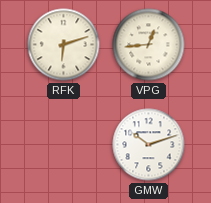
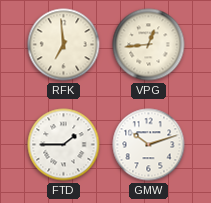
RFK: 6:12 -> 6:59
FTD: none -> 1:45
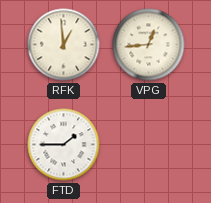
RFK: 6:59 -> 12:59
GMW: 10:12 -> none
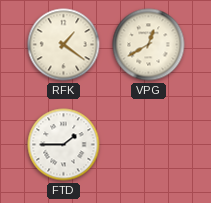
RFK: 12:59 -> 1:21
VPG: 12:44 -> 12:40
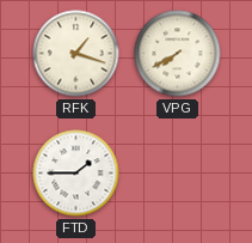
RFK: 1:21 -> 1:18
VPG: 12:40 -> 7:40
